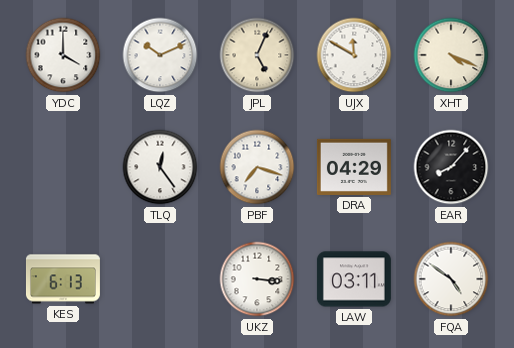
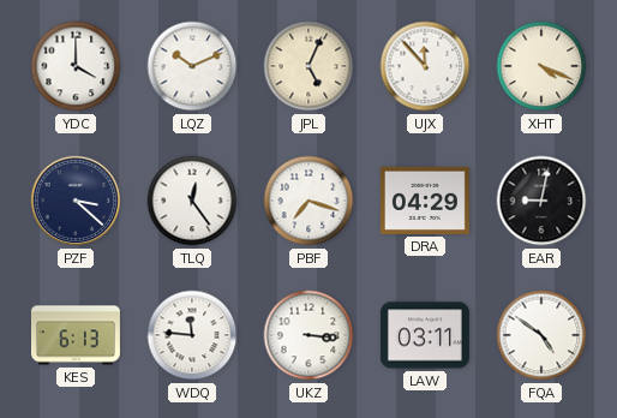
UJX: 11:50 -> 11:53
PZF: none -> 3:22
EAR: 8:07 -> 9:02
WDQ: none -> 11:46
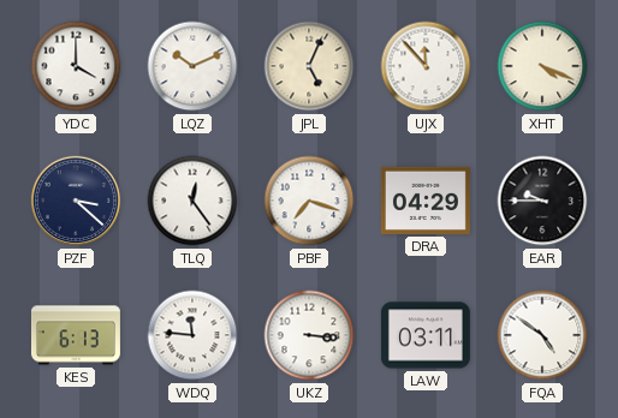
EAR: 9:02 -> 9:45
